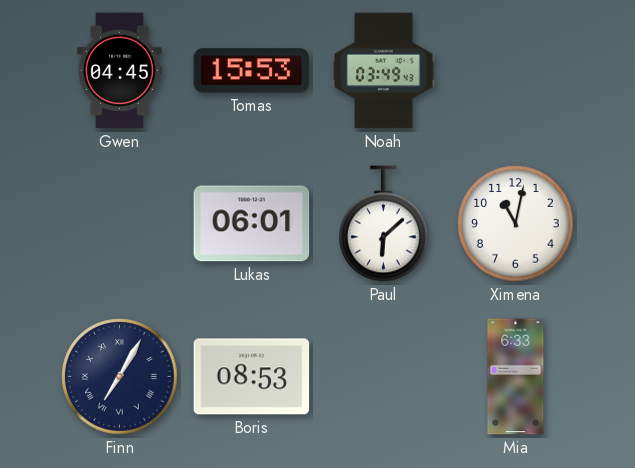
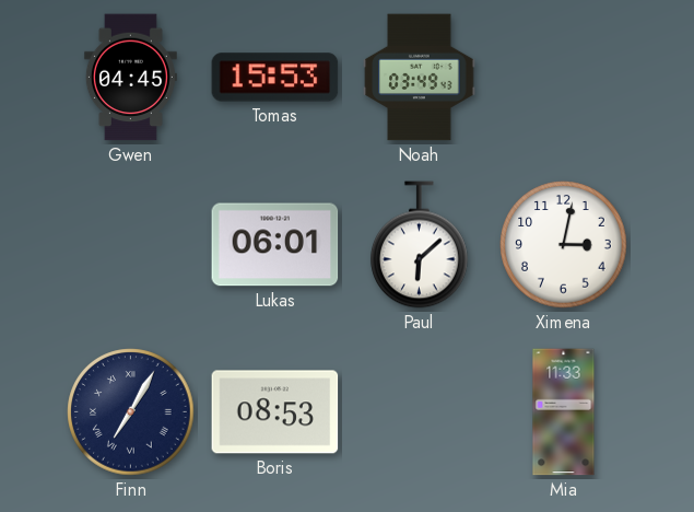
Ximena: 11:02 -> 3:02
Mia: 6:33 -> 11:33
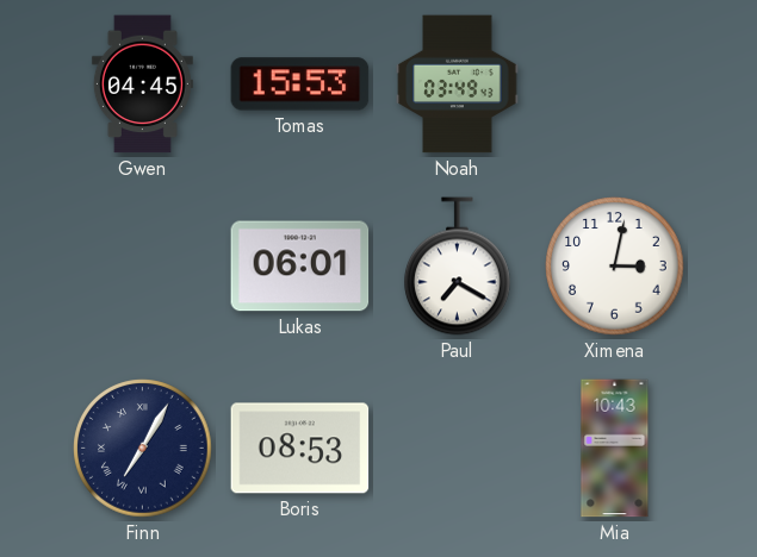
Paul: 6:08 -> 7:20
Mia: 11:33 -> 10:43
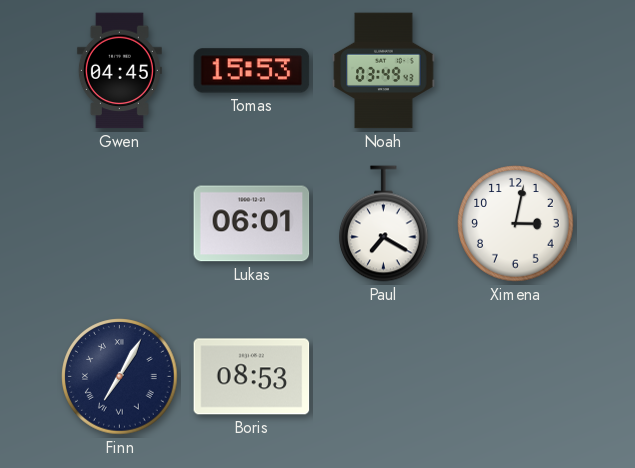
Mia: 10:43 -> none
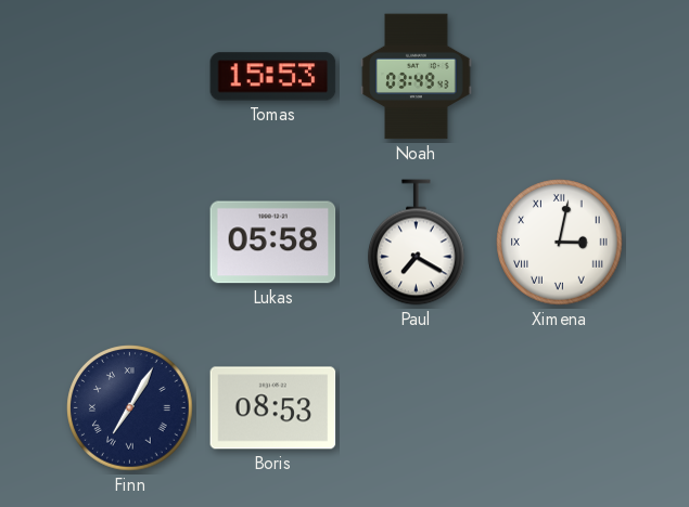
Gwen: 04:45 -> none
Lukas: 06:01 -> 05:58
Ximena numerals: Arabic -> Roman
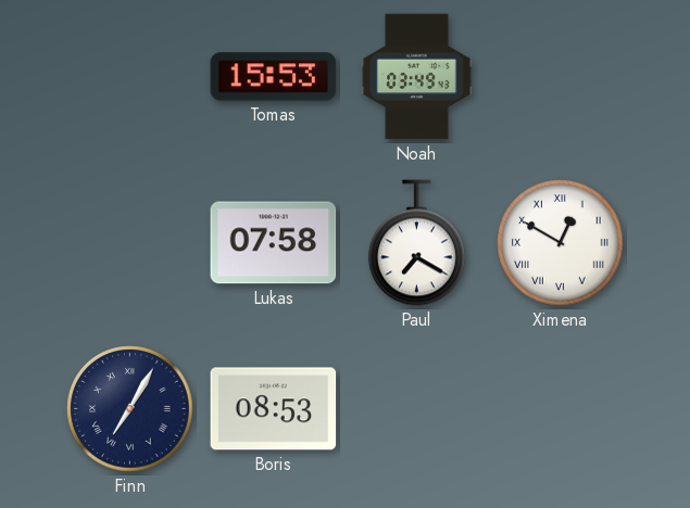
Lukas: 05:58 -> 07:58
Ximena: 3:02 -> 12:50
